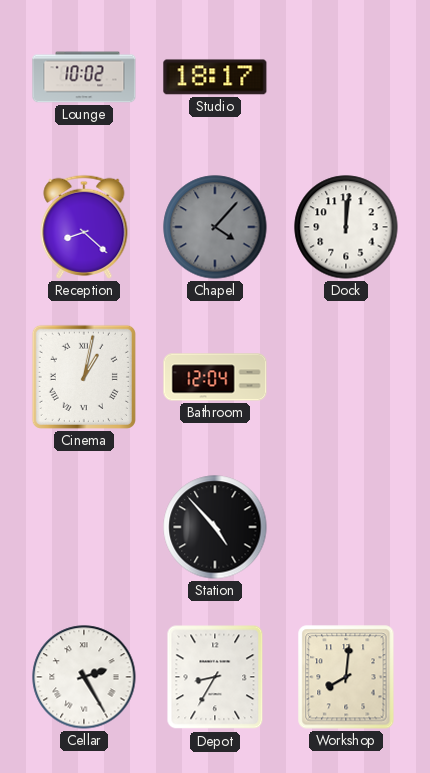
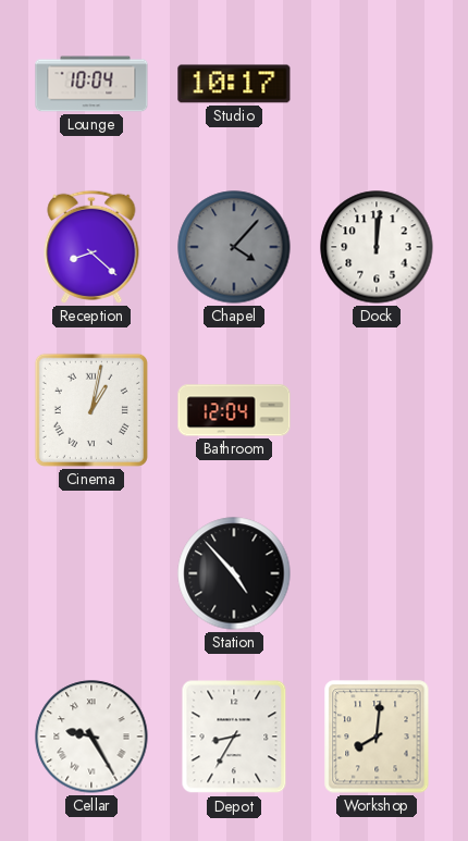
Lounge: 10:02 -> 10:04
Studio: 18:17 -> 10:17
Cellar: 2:25 -> 9:25
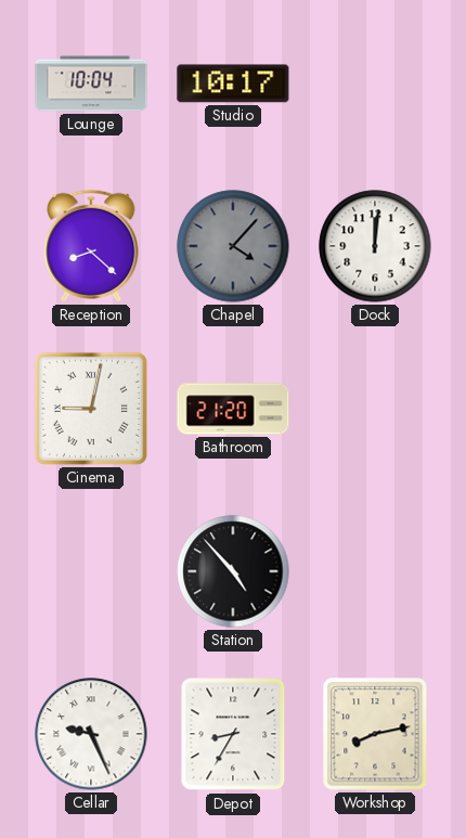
Cinema: 1:02 -> 9:02
Bathroom: 12:04 -> 21:20
Cellar: 9:25 -> 9:26
Workshop: 8:01 -> 8:13
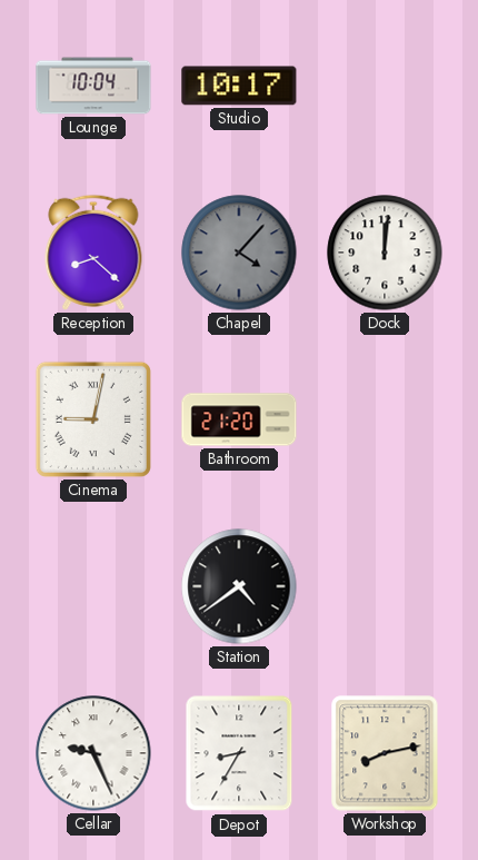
Station: 4:53 -> 4:39
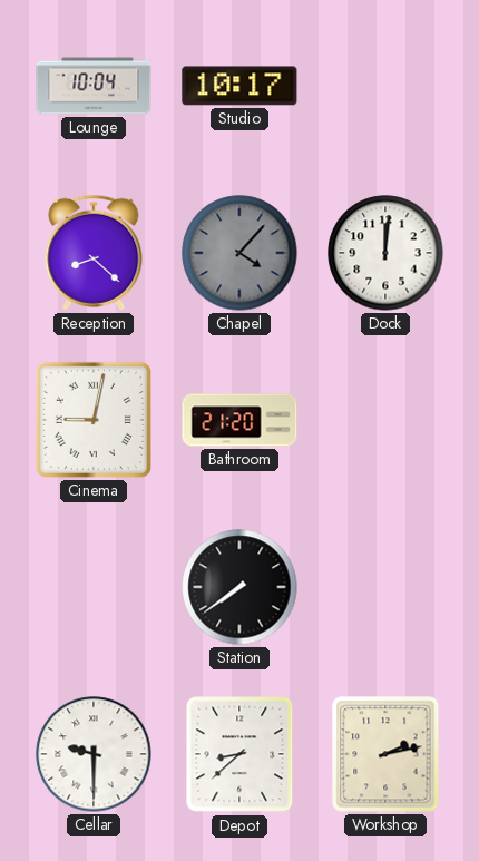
Station: 4:39 -> 7:39
Cellar: 9:26 -> 9:30
Depot: 8:35 -> 8:38
Workshop: 8:13 -> 2:13
